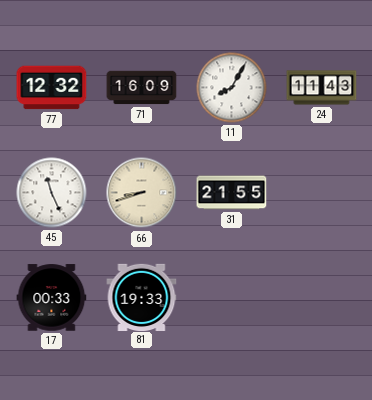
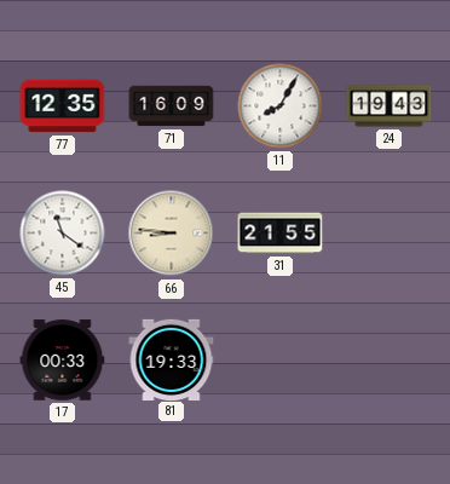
77: 12:32 -> 12:35
24: 11:43 -> 19:43
45: 11:26 -> 11:21
66: 8:42 -> 8:46
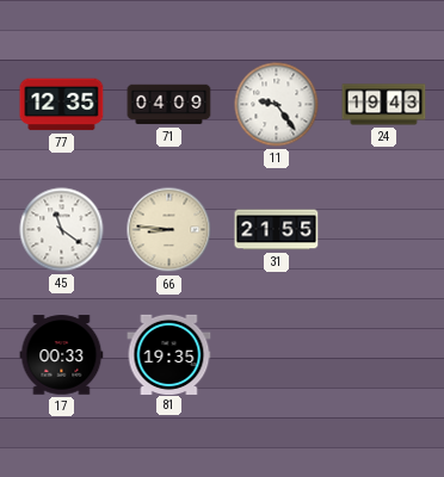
71: 16:09 -> 04:09
11: 8:05 -> 9:24
81: 19:33 -> 19:35
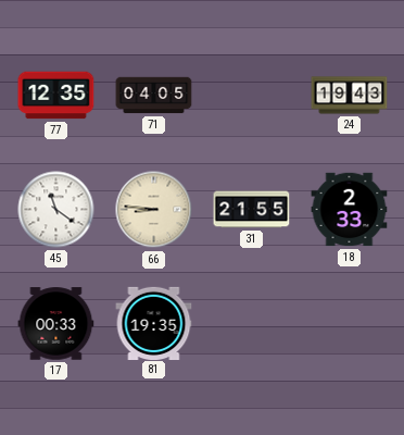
71: 04:09 -> 04:05
11: 9:24 -> none
18: none -> 2:33
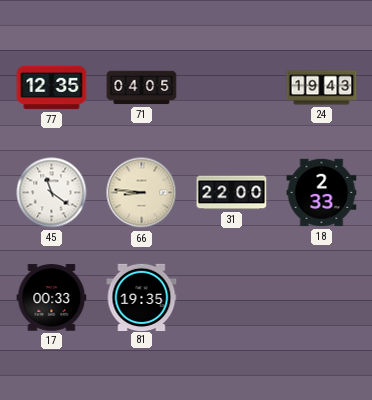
31: 21:55 -> 22:00
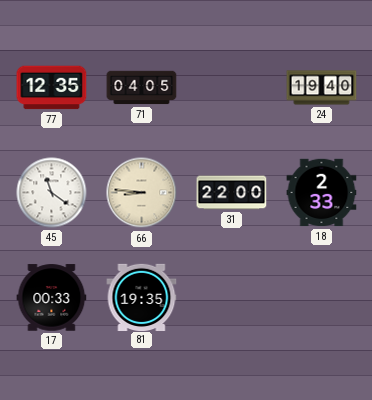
24: 19:43 -> 19:40
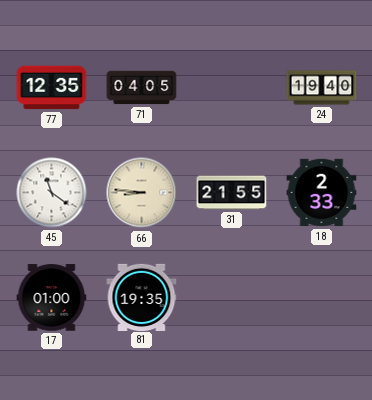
31: 22:00 -> 21:55
17: 00:33 -> 01:00
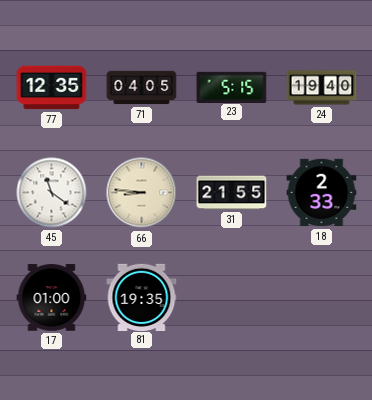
23: none -> 5:15
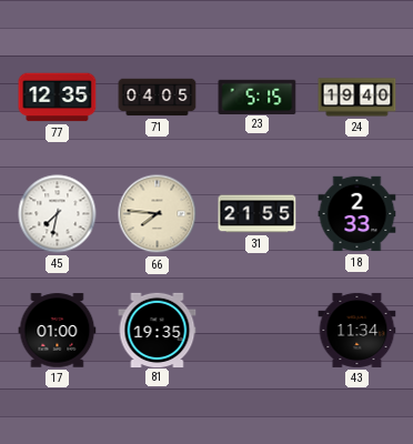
45: 11:21 -> 7:32
66: 8:46 -> 7:46
43: none -> 11:34
